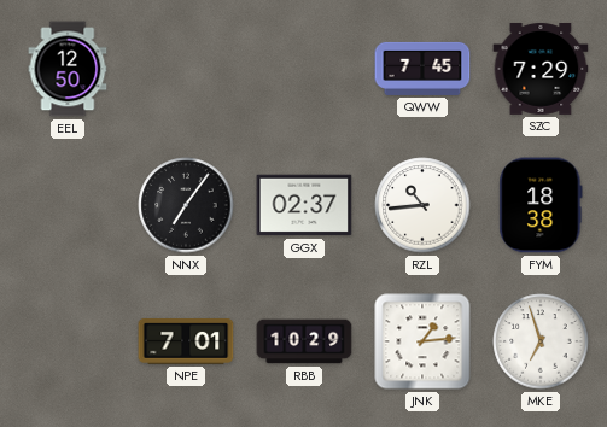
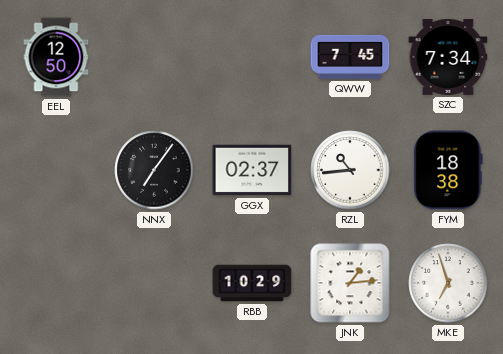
SZC: 7:29 -> 7:34
NPE: 7:01 -> none
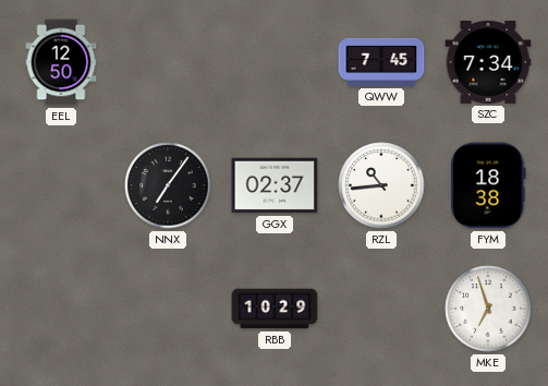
JNK: 1:14 -> none
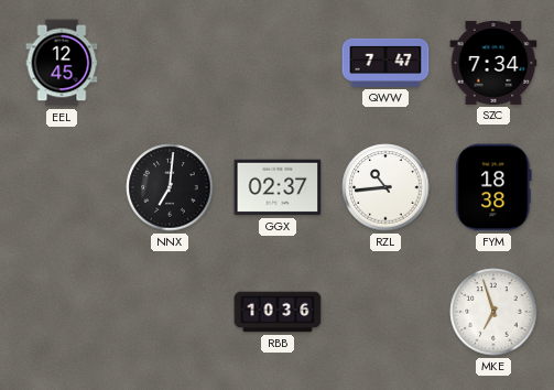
EEL: 12:50 -> 12:45
QWW: 7:45 -> 7:47
NNX: 7:06 -> 7:01
RBB: 10:29 -> 10:36
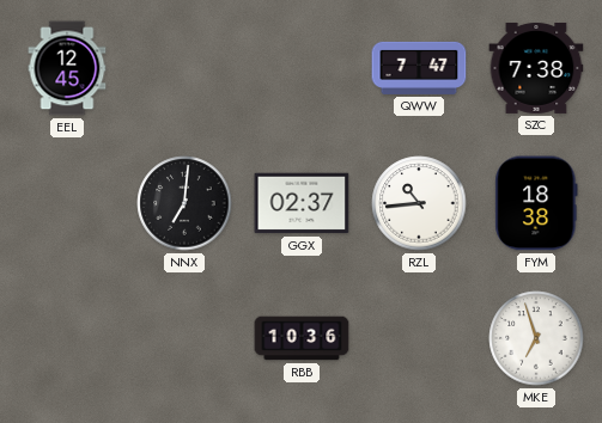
SZC: 7:34 -> 7:38
